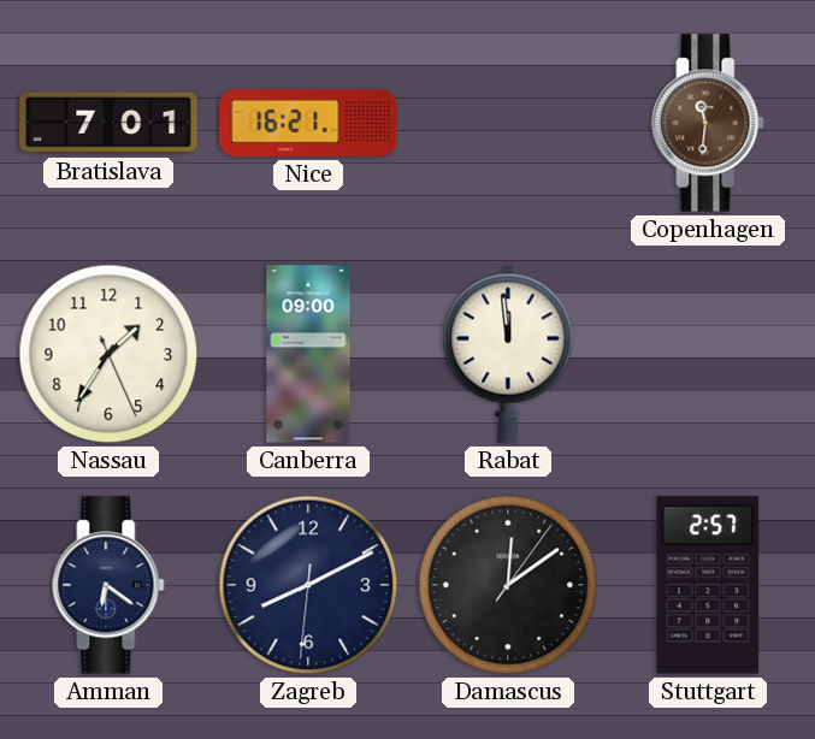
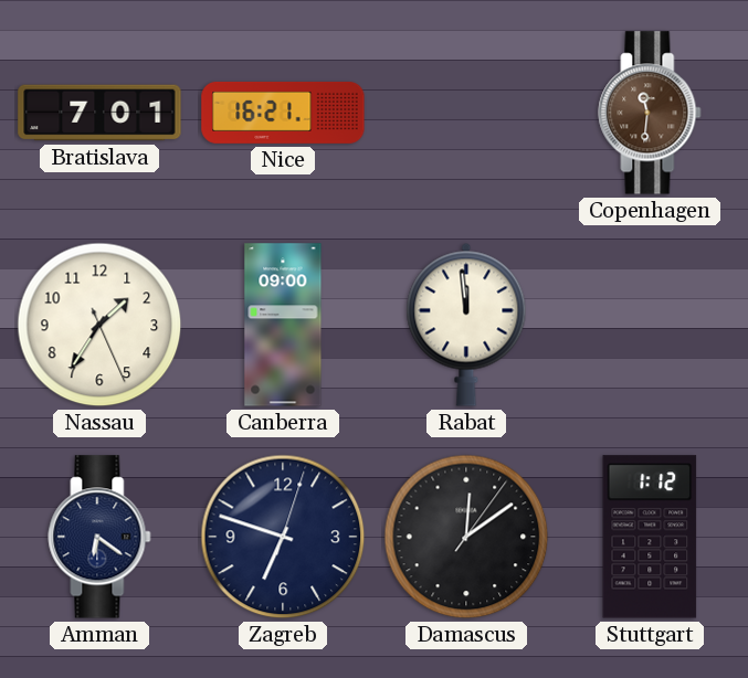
Zagreb: 8:10 -> 6:48
Stuttgart: 2:57 -> 1:12
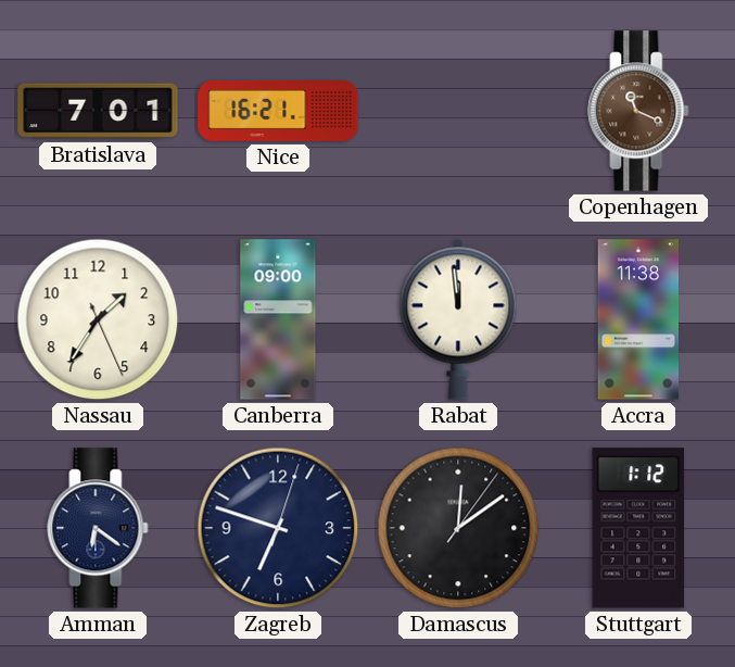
Copenhagen: 11:31 -> 11:19
Accra: none -> 11:38
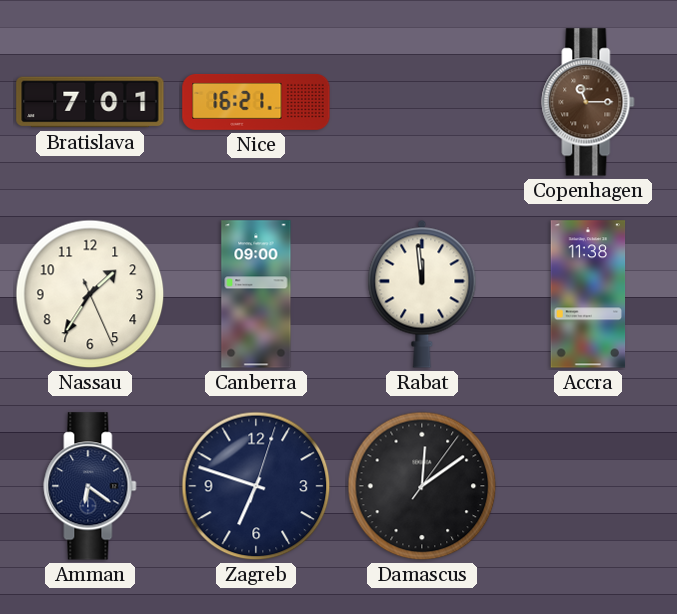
Copenhagen: 11:19 -> 11:15
Stuttgart: 1:12 -> none
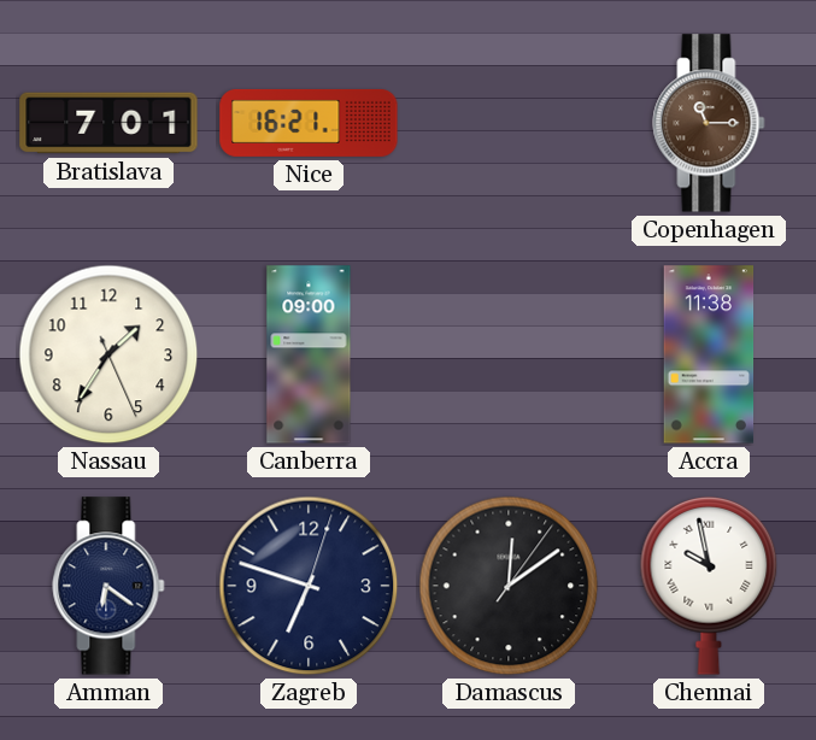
Rabat: 11:59 -> none
Chennai: none -> 9:58
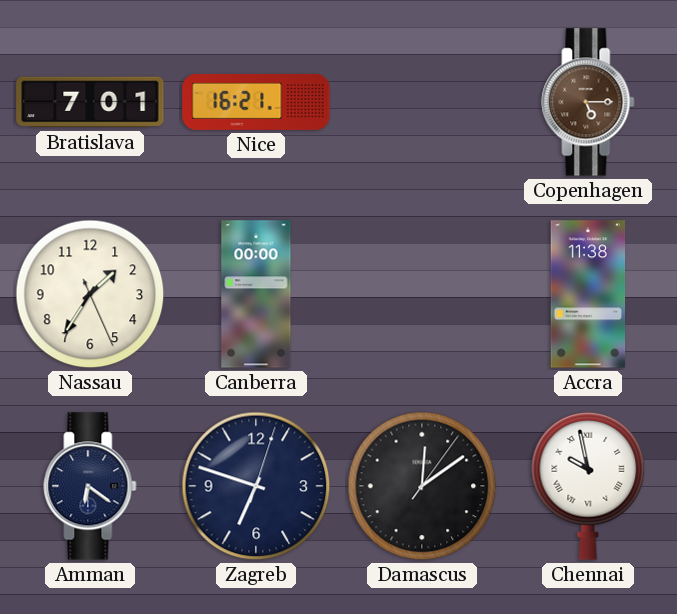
Copenhagen: 11:15 -> 5:15
Canberra: 09:00 -> 00:00
